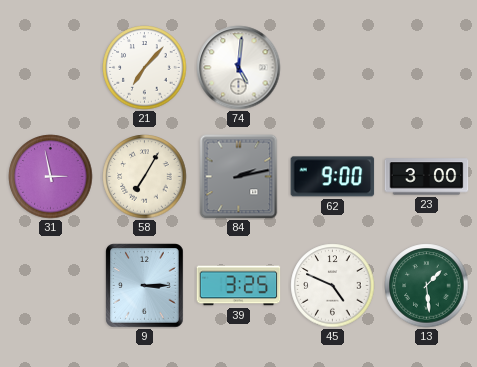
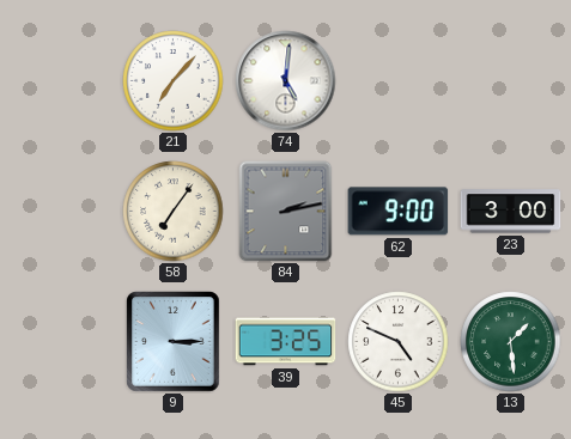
31: 2:58 -> none
58: 7:05 -> 7:06
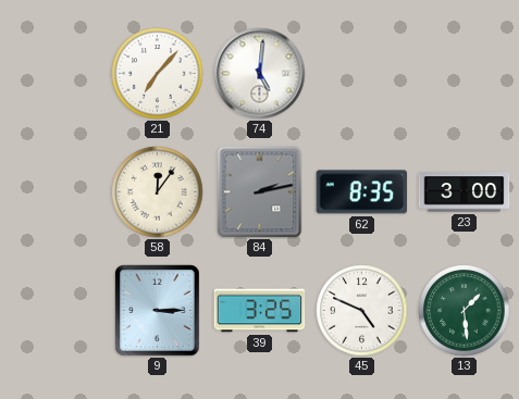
58: 7:06 -> 12:06
62: 9:00 -> 8:35
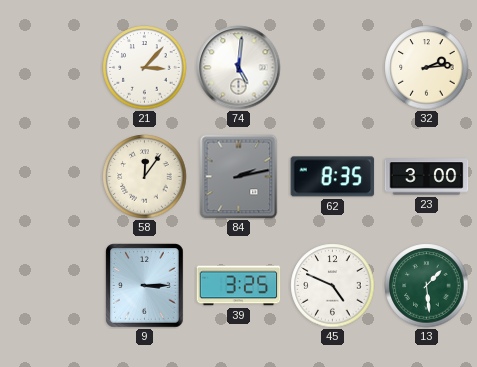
21: 7:07 -> 3:07
32: none -> 2:14
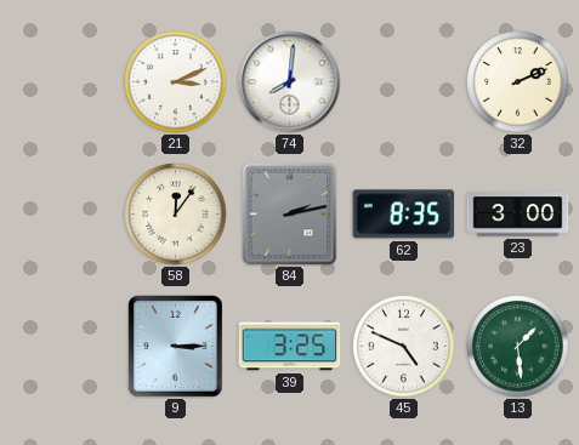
21: 3:07 -> 3:11
74: 5:01 -> 8:01
32: 2:14 -> 2:11
